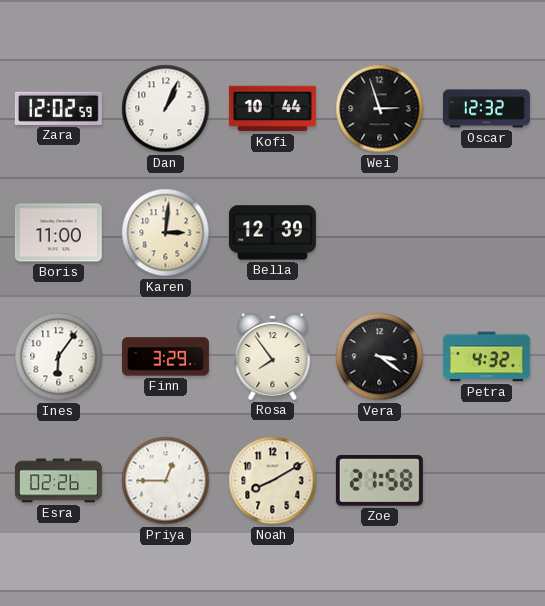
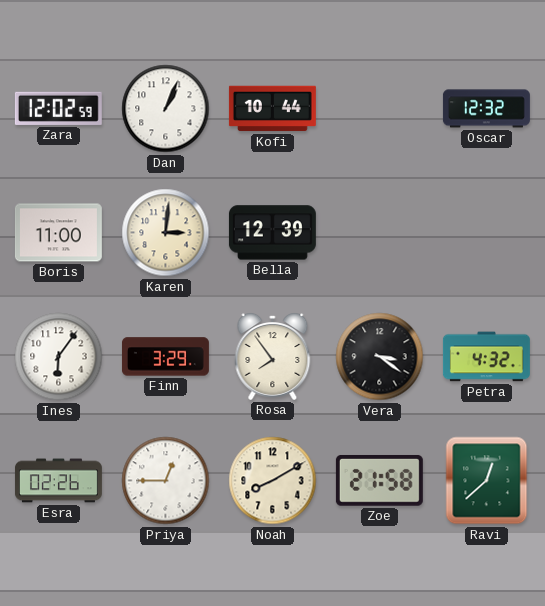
Wei: 2:57 -> none
Ravi: none -> 12:38
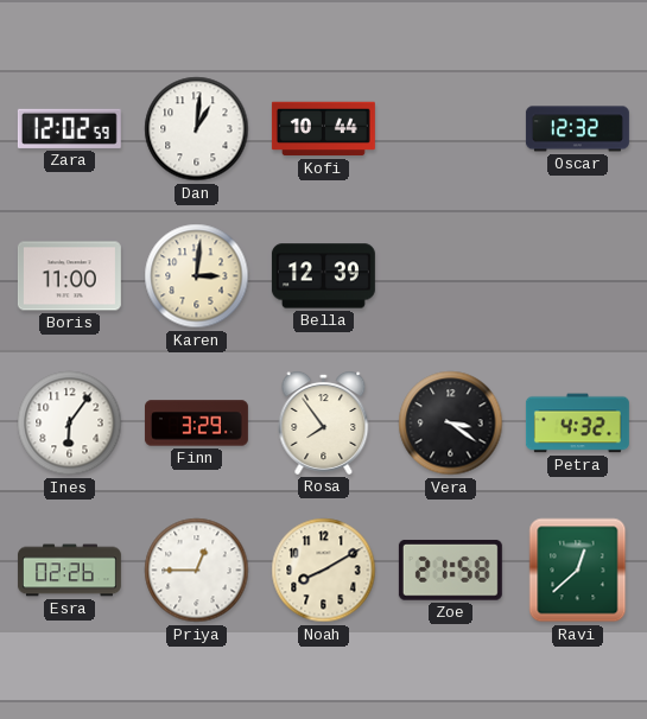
Dan: 1:04 -> 1:01
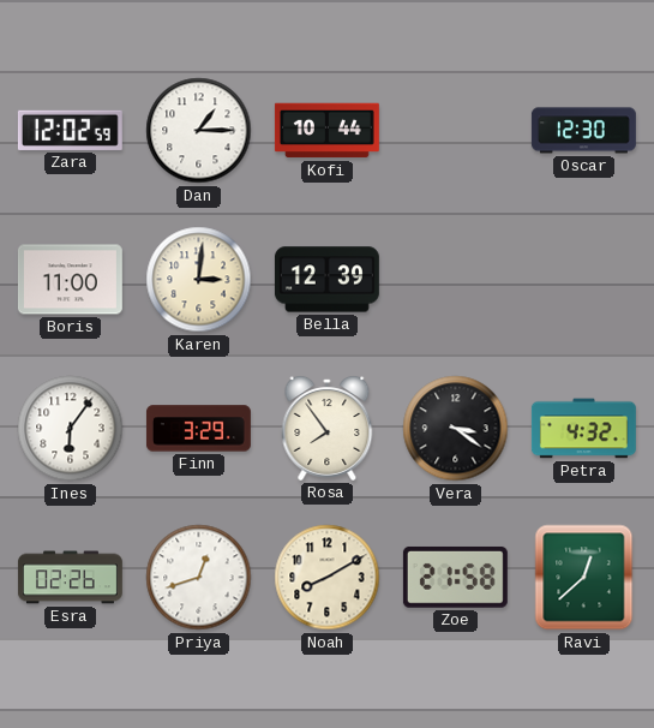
Dan: 1:01 -> 1:15
Oscar: 12:32 -> 12:30
Priya: 12:45 -> 12:42
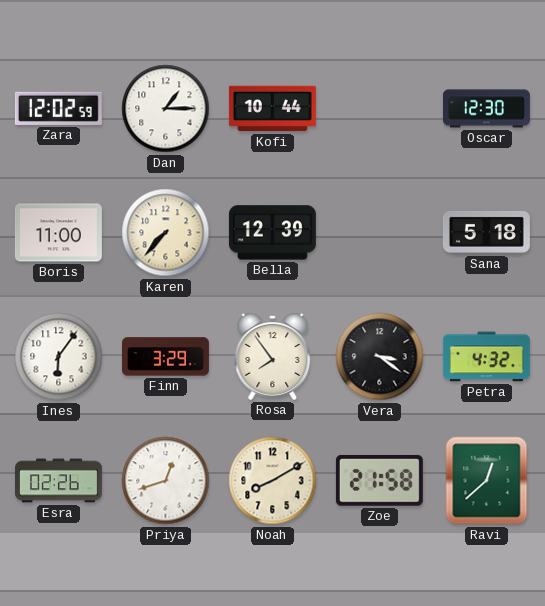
Karen: 3:01 -> 7:37
Sana: none -> 5:18
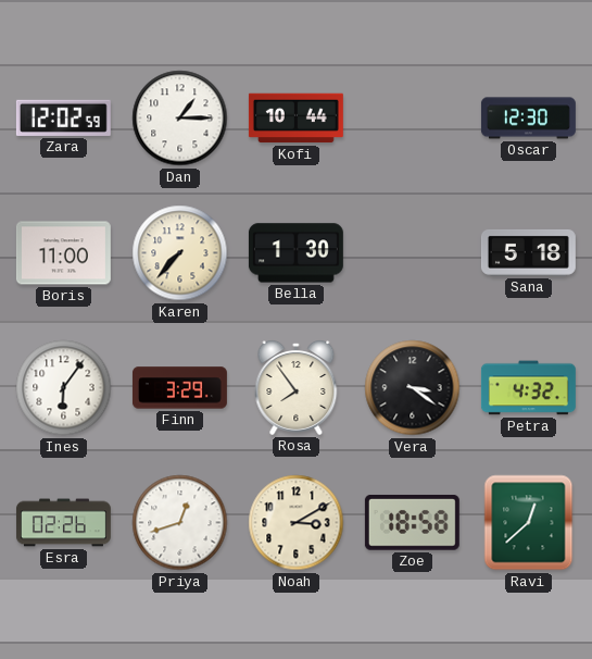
Bella: 12:39 -> 1:30
Noah: 8:10 -> 3:10
Zoe: 21:58 -> 18:58
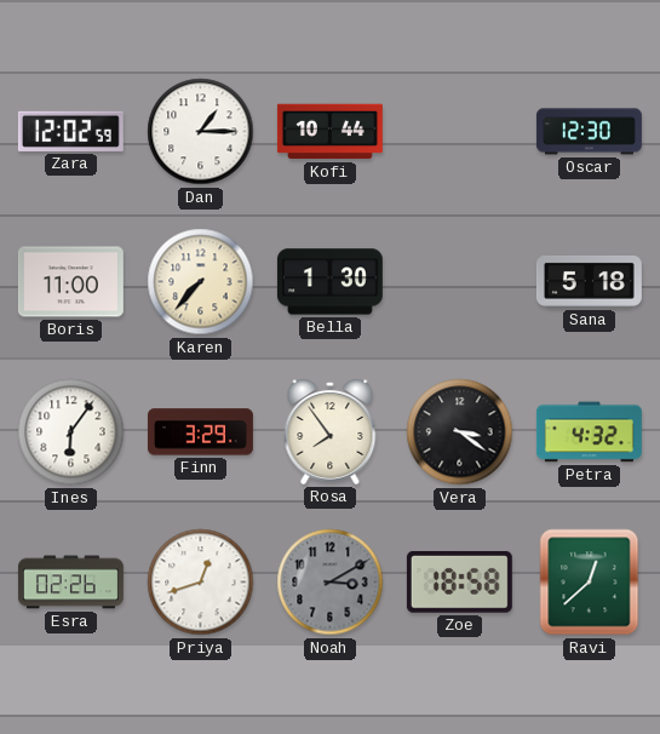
Noah dial: cream -> grey
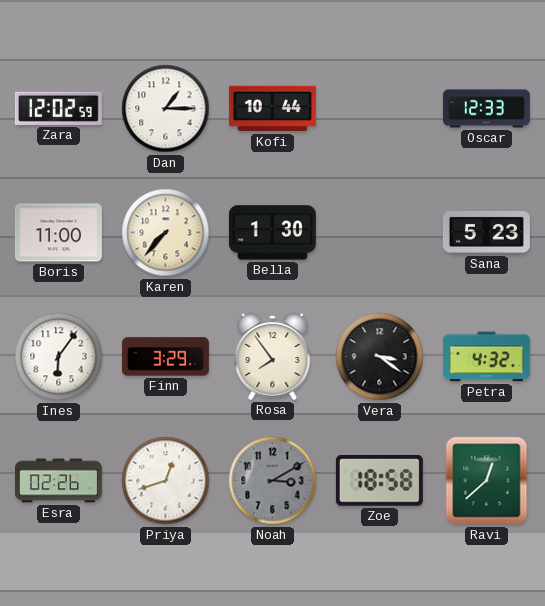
Oscar: 12:30 -> 12:33
Sana: 5:18 -> 5:23
